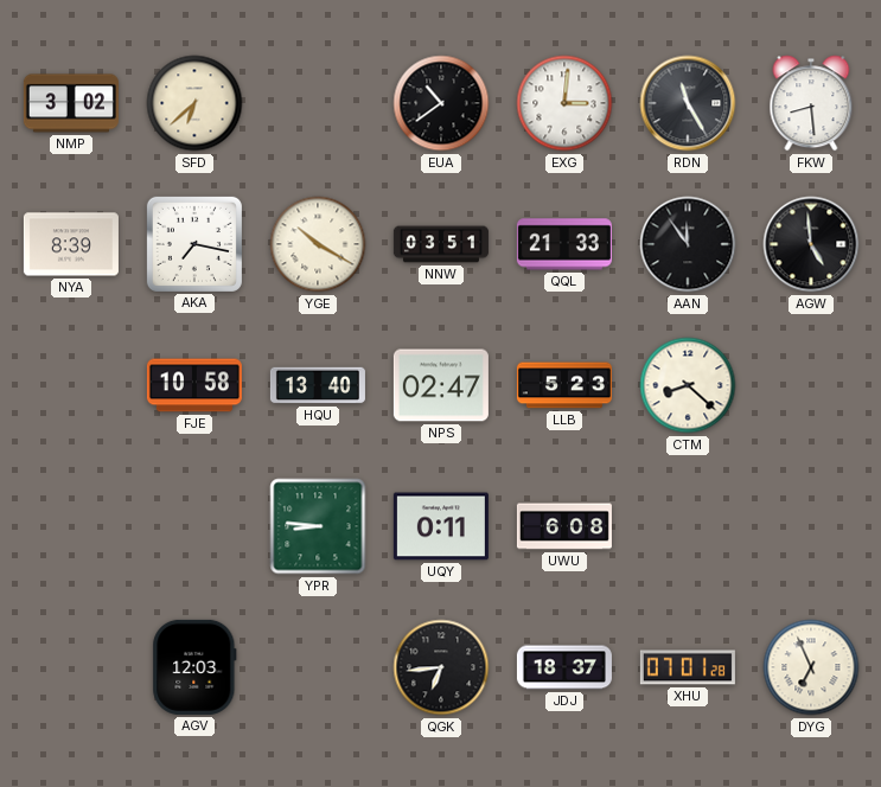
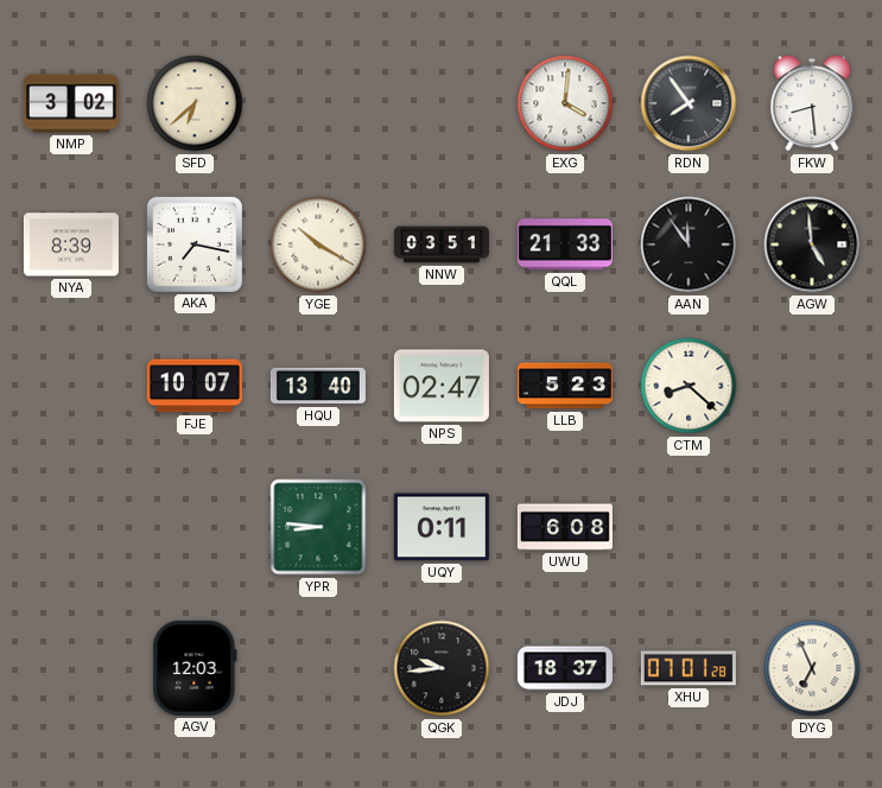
EUA: 10:39 -> none
EXG: 3:01 -> 4:01
RDN: 11:25 -> 7:54
FJE: 10:58 -> 10:07
QGK: 6:44 -> 9:44
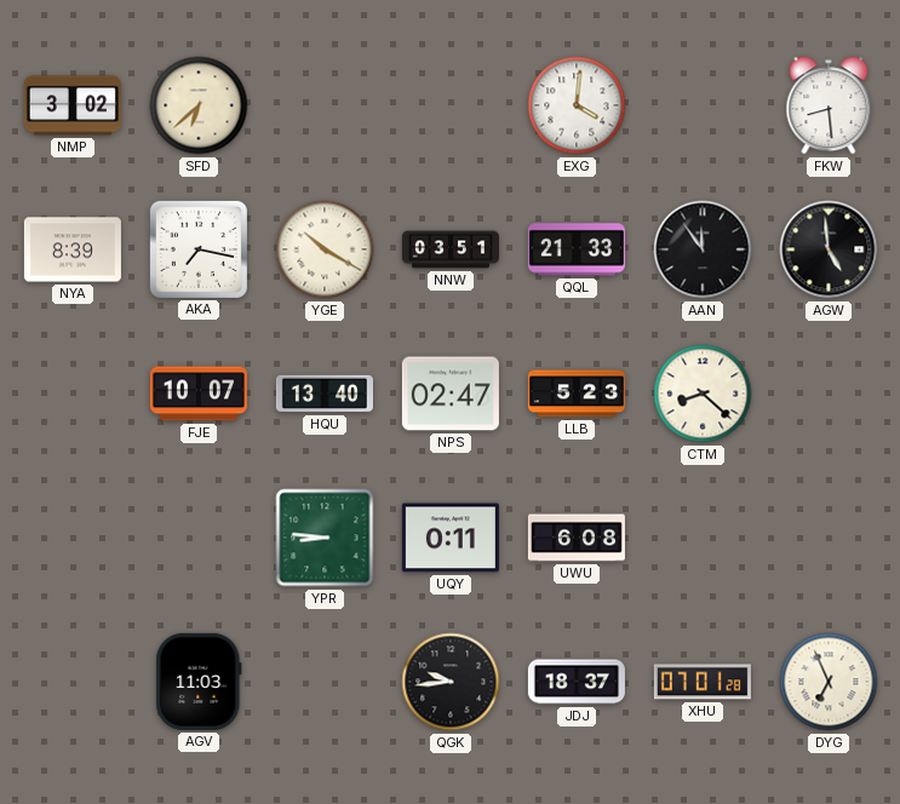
RDN: 7:54 -> none
AGV: 12:03 -> 11:03
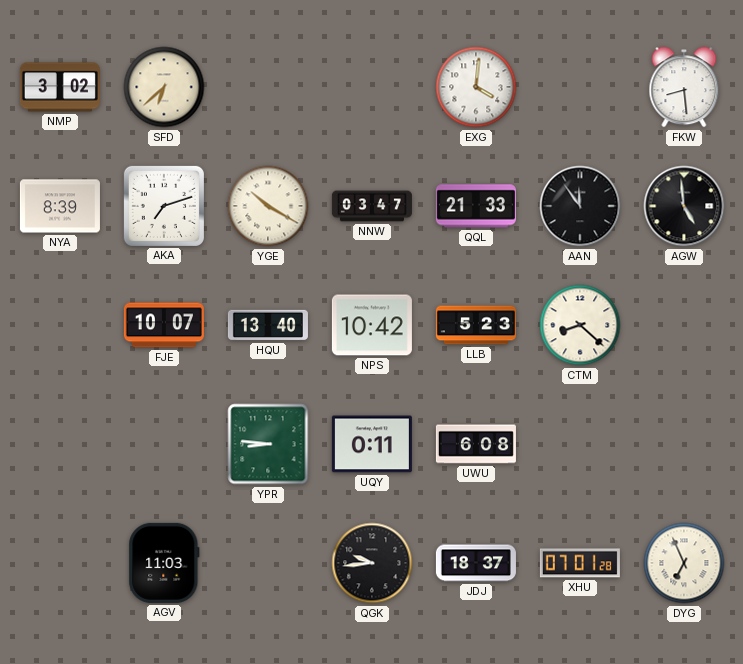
AKA: 7:17 -> 7:12
NNW: 03:51 -> 03:47
NPS: 02:47 -> 10:42
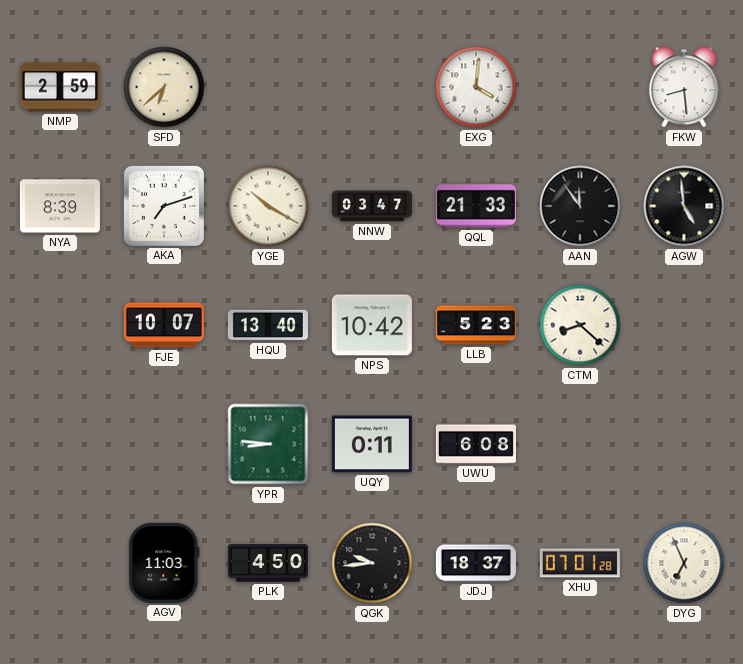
NMP: 3:02 -> 2:59
PLK: none -> 4:50
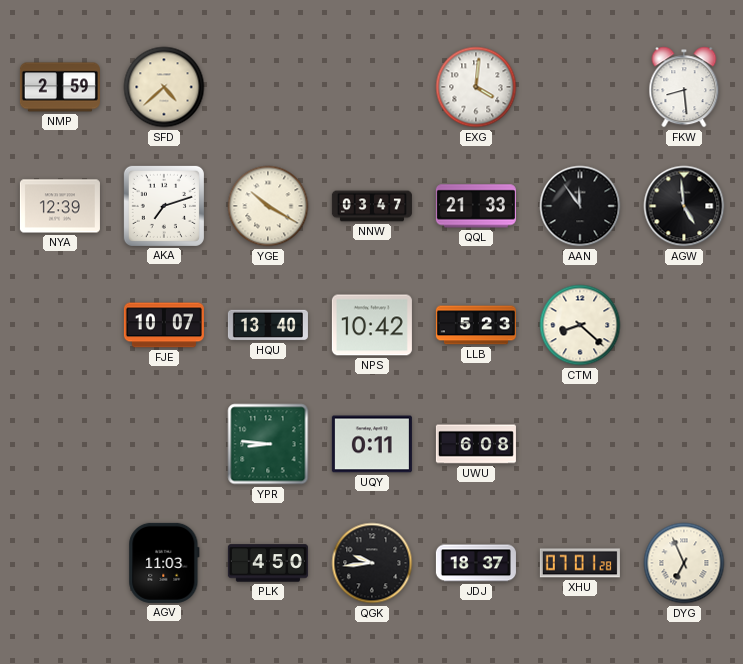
SFD: 6:38 -> 4:38
NYA: 8:39 -> 12:39
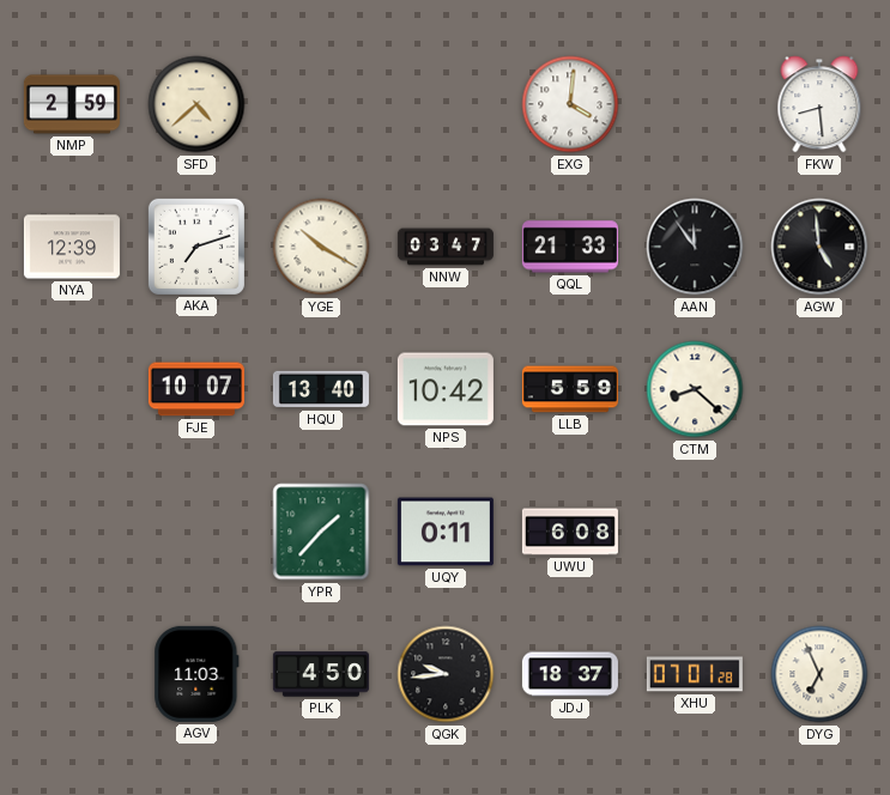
LLB: 5:23 -> 5:59
YPR: 8:46 -> 1:37
